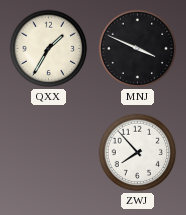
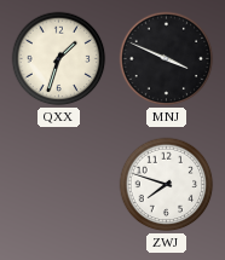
QXX: 1:35 -> 1:33
ZWJ: 7:53 -> 7:48
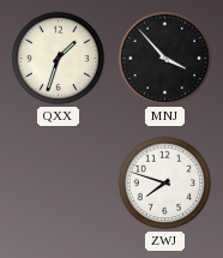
MNJ: 3:49 -> 3:53
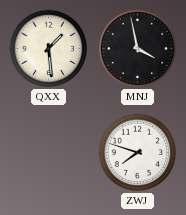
QXX: 1:33 -> 1:29
MNJ: 3:53 -> 3:58
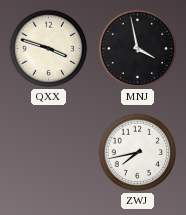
QXX: 1:29 -> 3:48
ZWJ: 7:48 -> 7:43
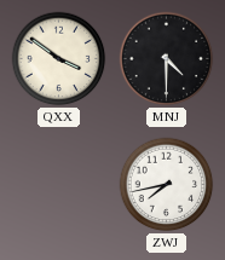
QXX: 3:48 -> 3:51
MNJ: 3:58 -> 4:30
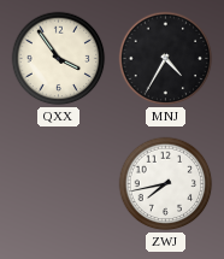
QXX: 3:51 -> 3:54
MNJ: 4:30 -> 4:35
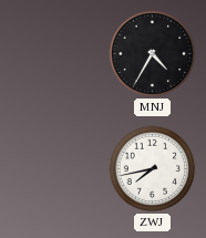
QXX: 3:54 -> none
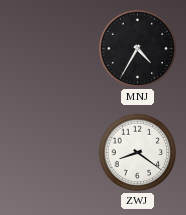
ZWJ: 7:43 -> 8:21
